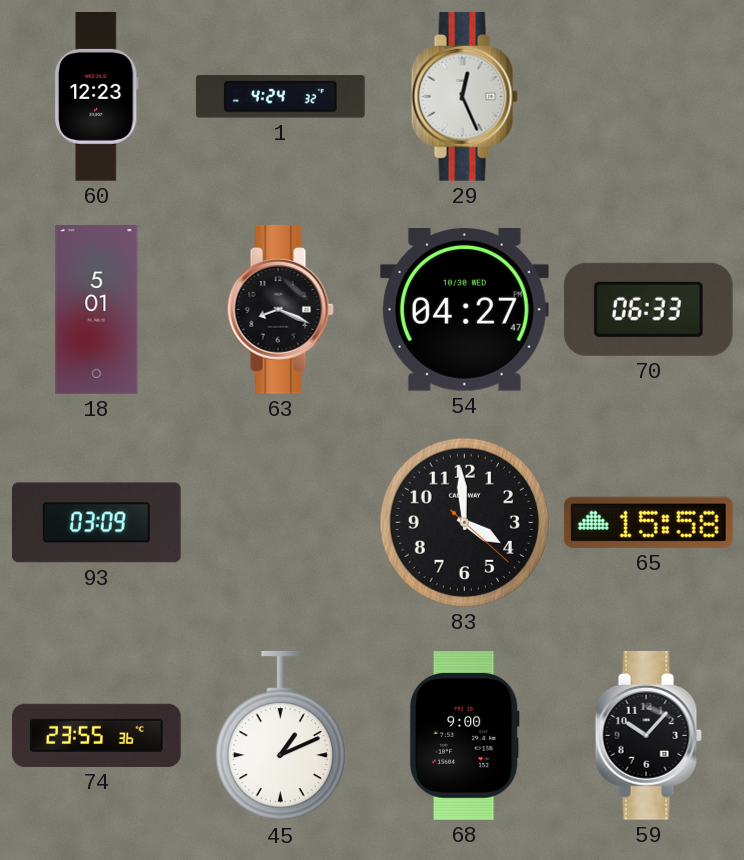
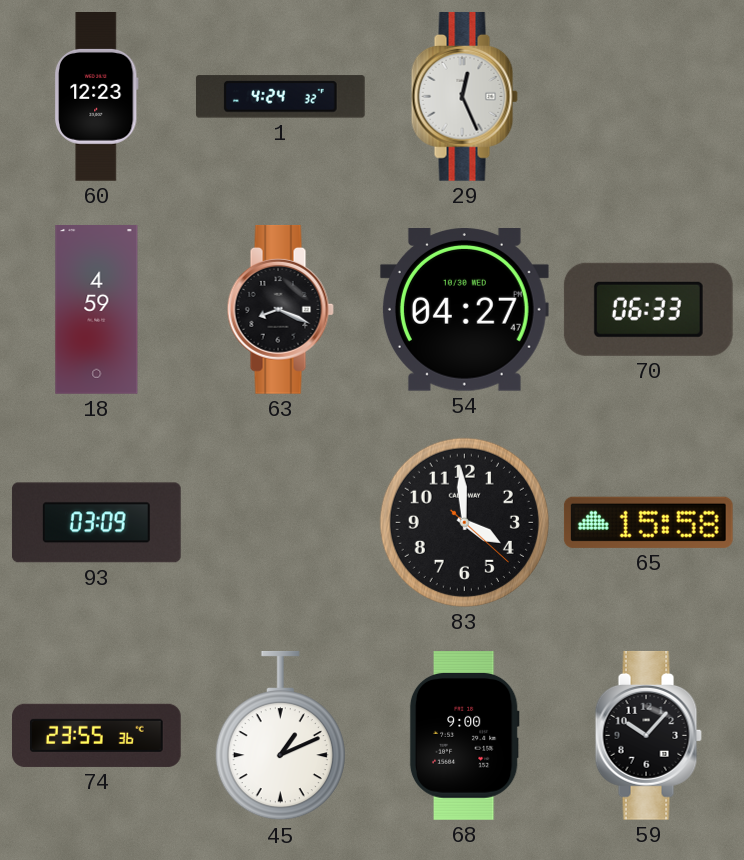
18: 5:01 -> 4:59
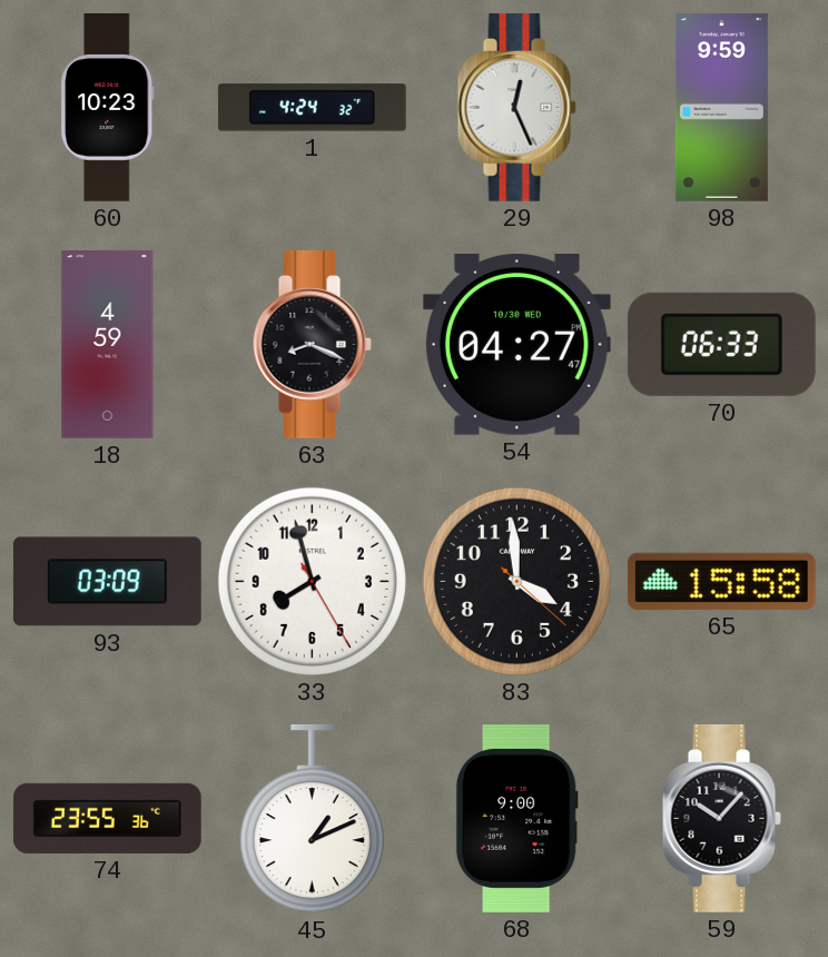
60: 12:23 -> 10:23
98: none -> 9:59
33: none -> 7:57
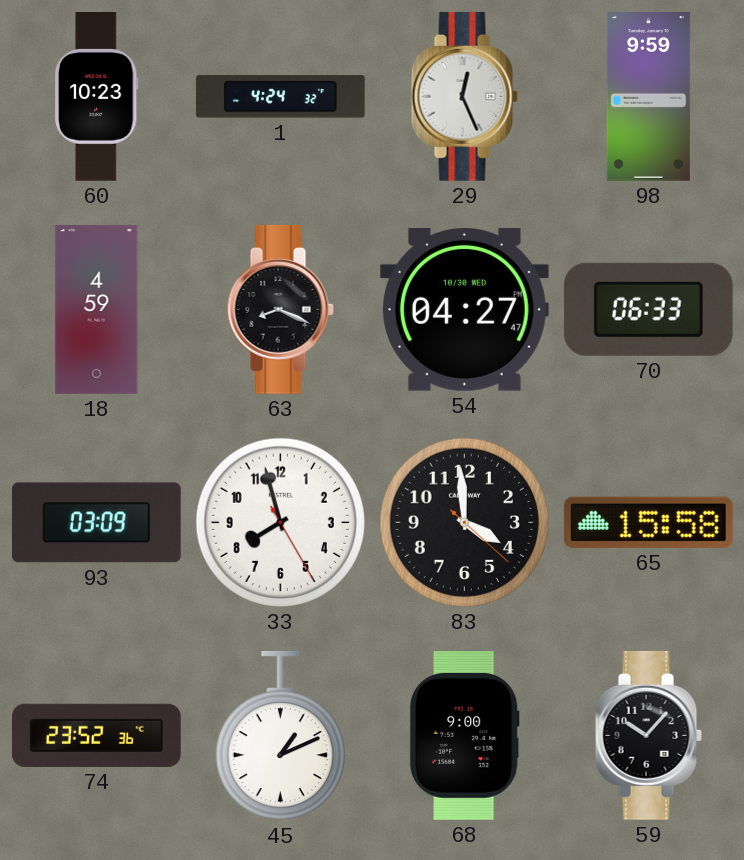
74: 23:55 -> 23:52
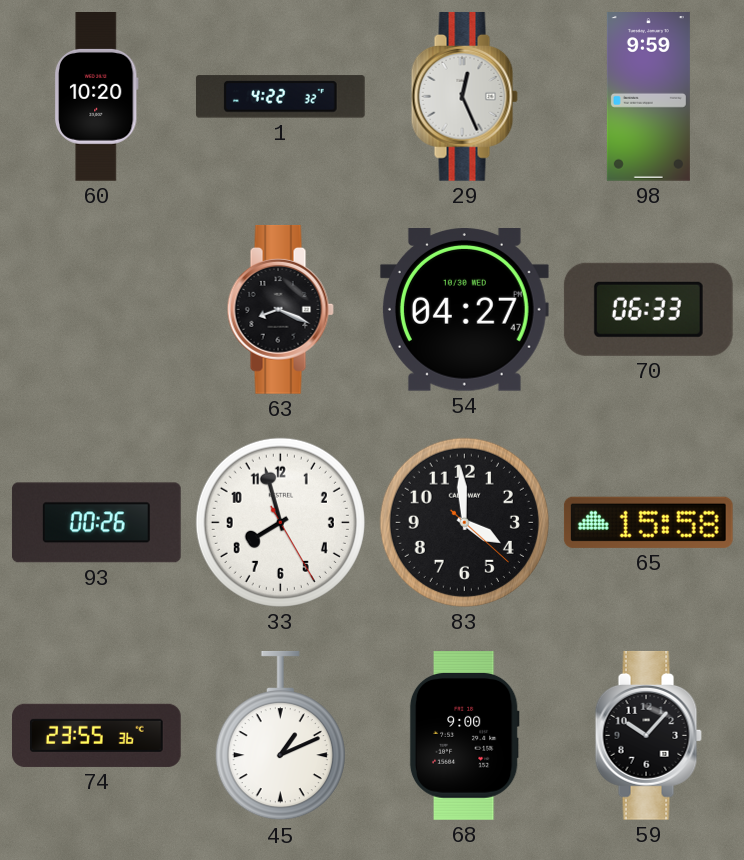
60: 10:23 -> 10:20
1: 4:24 -> 4:22
18: 4:59 -> none
93: 03:09 -> 00:26
74: 23:52 -> 23:55
